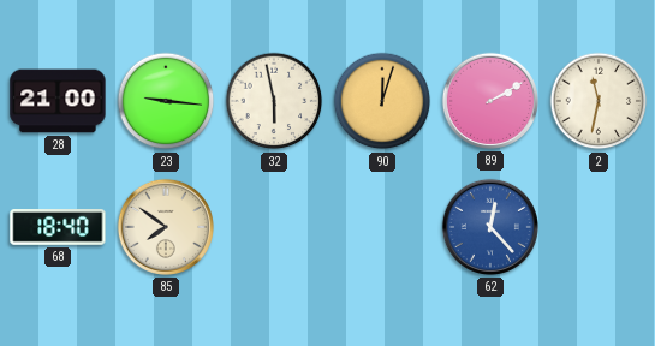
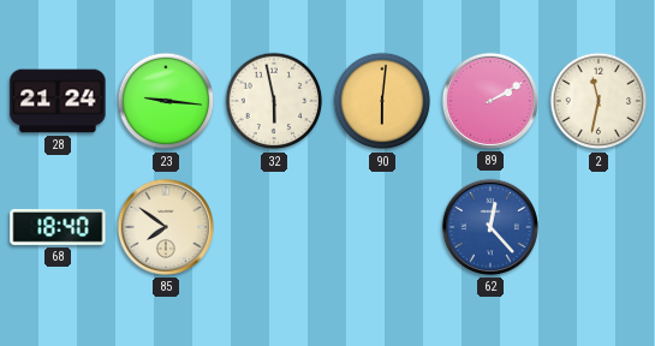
28: 21:00 -> 21:24
90: 12:03 -> 6:01
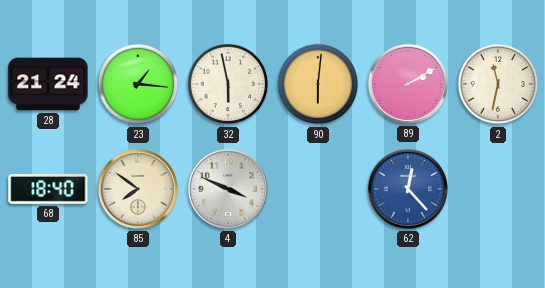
23: 9:16 -> 1:16
4: none -> 3:49
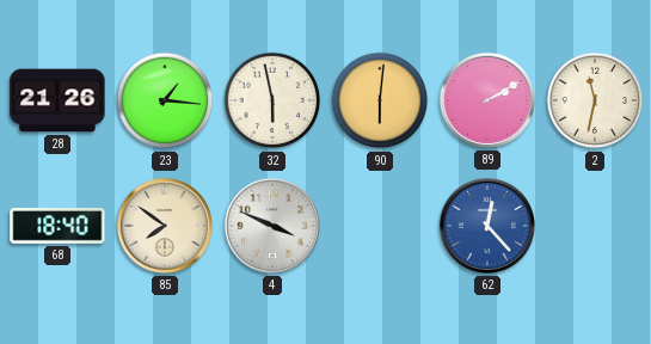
28: 21:24 -> 21:26
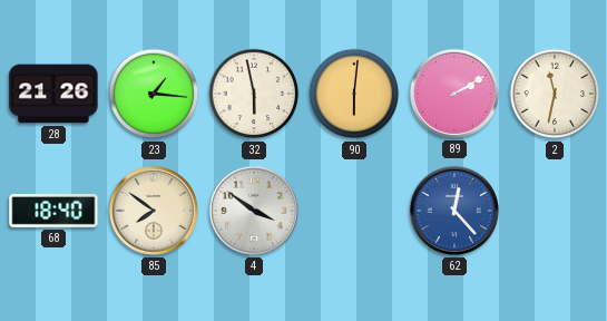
4: 3:49 -> 3:51
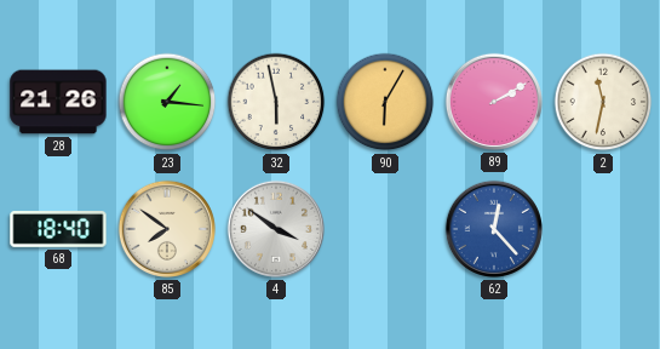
90: 6:01 -> 6:05
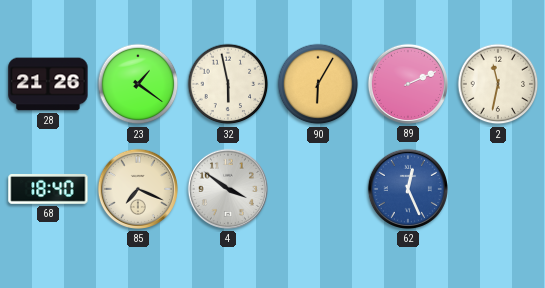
23: 1:16 -> 1:21
89: 2:10 -> 2:11
85: 7:51 -> 7:19
62: 12:23 -> 12:26
